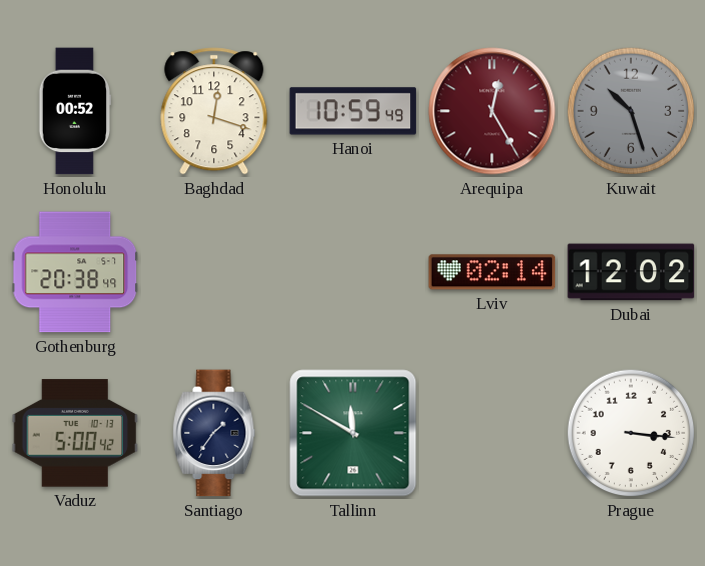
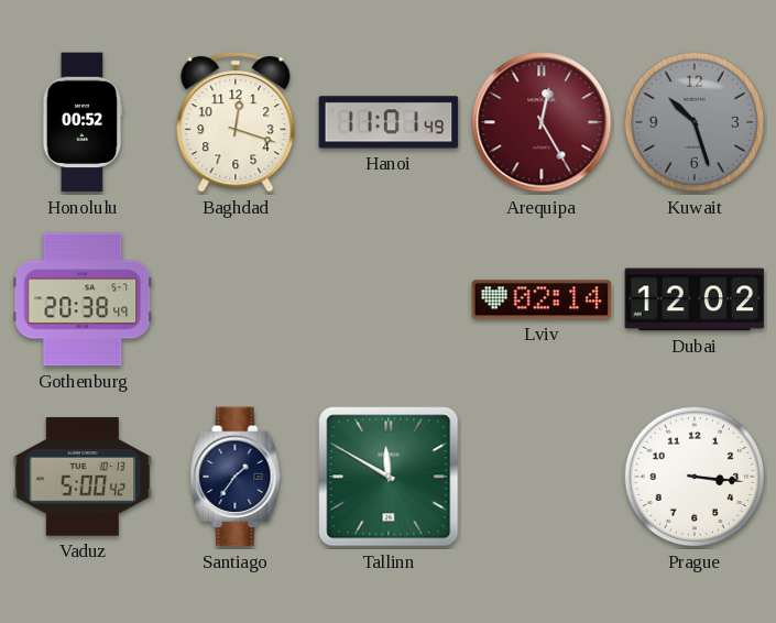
Hanoi: 10:59 -> 11:01
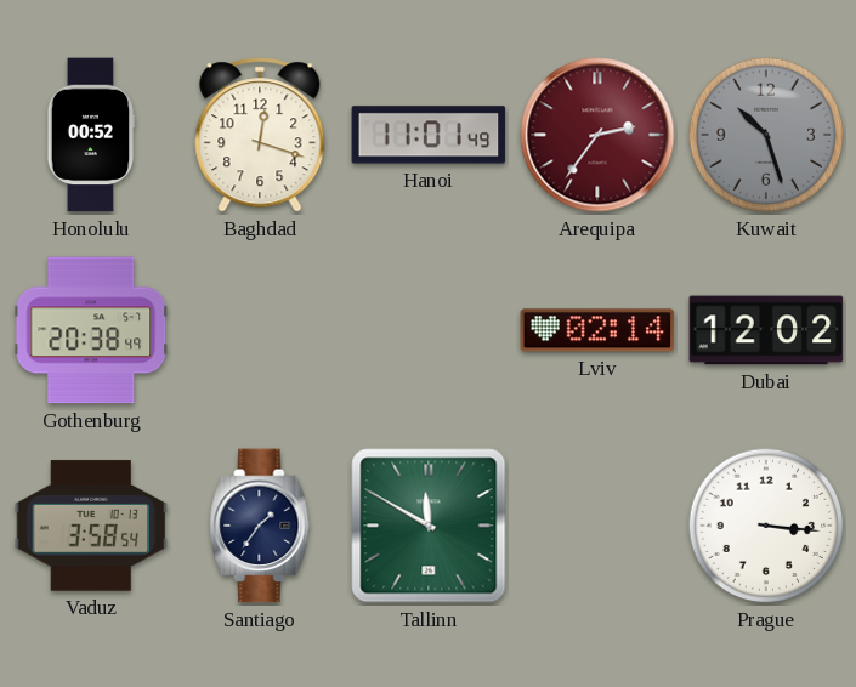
Arequipa: 12:25 -> 2:36
Vaduz: 5:00 -> 3:58
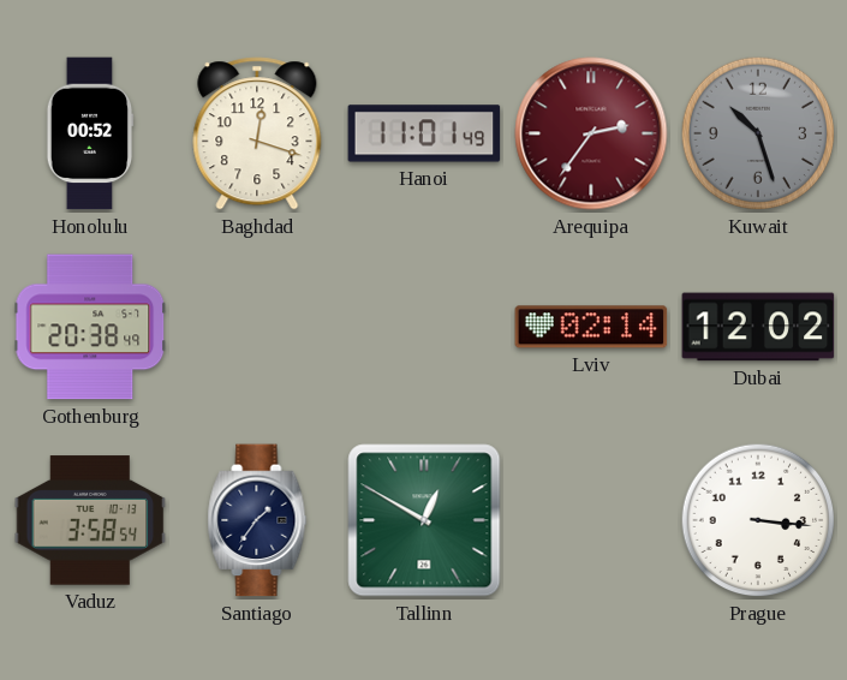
Tallinn: 11:50 -> 12:50
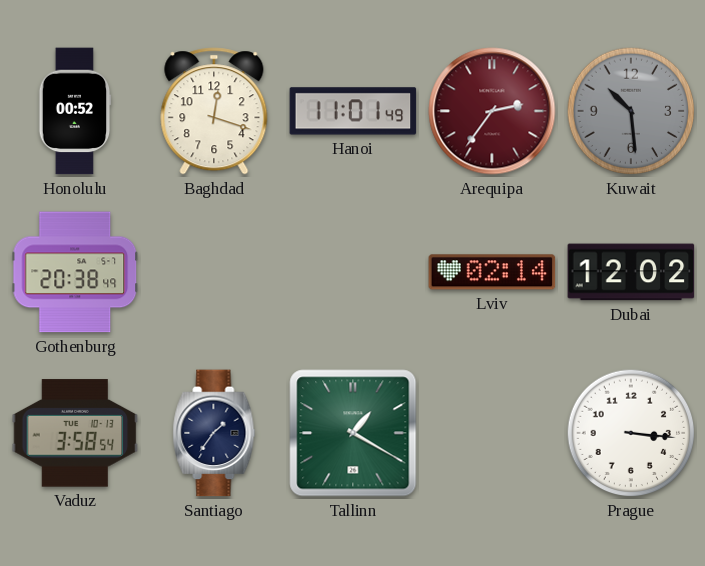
Kuwait: 10:27 -> 10:29
Tallinn: 12:50 -> 1:20
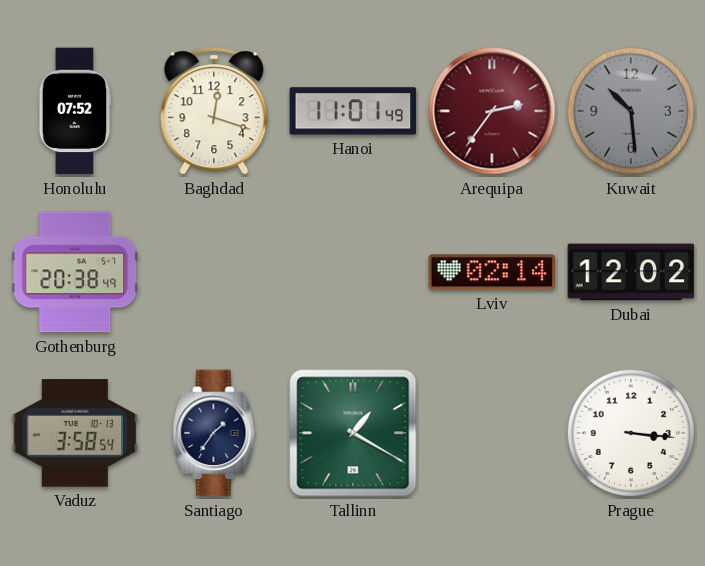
Honolulu: 00:52 -> 07:52
